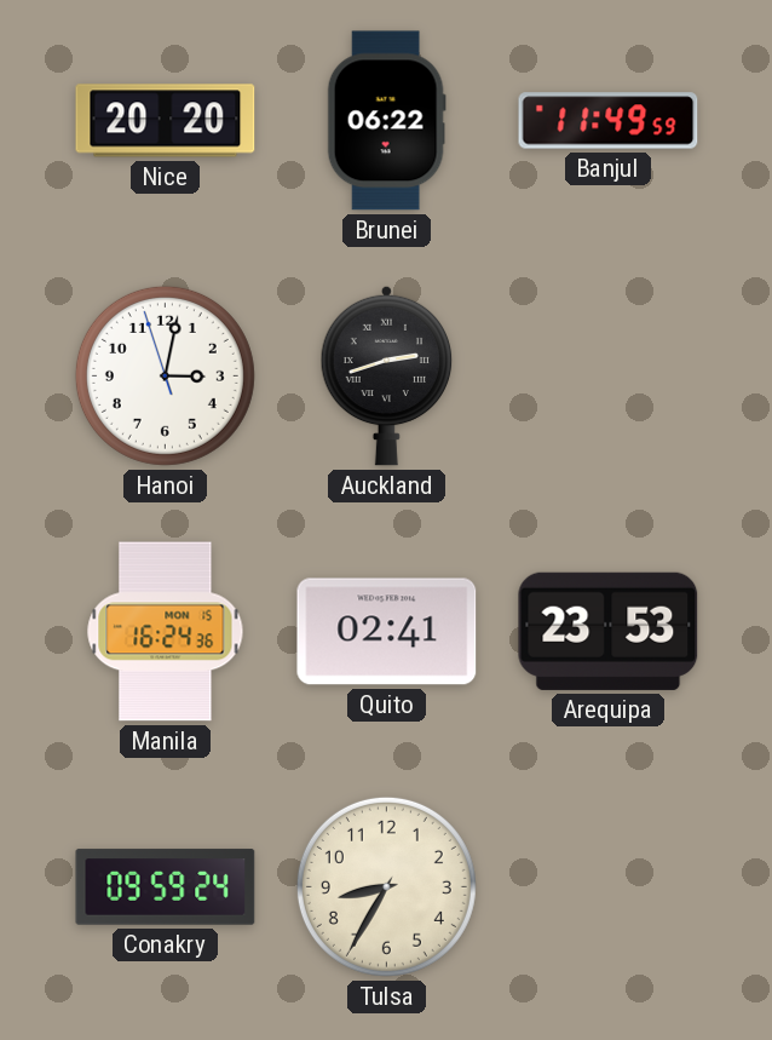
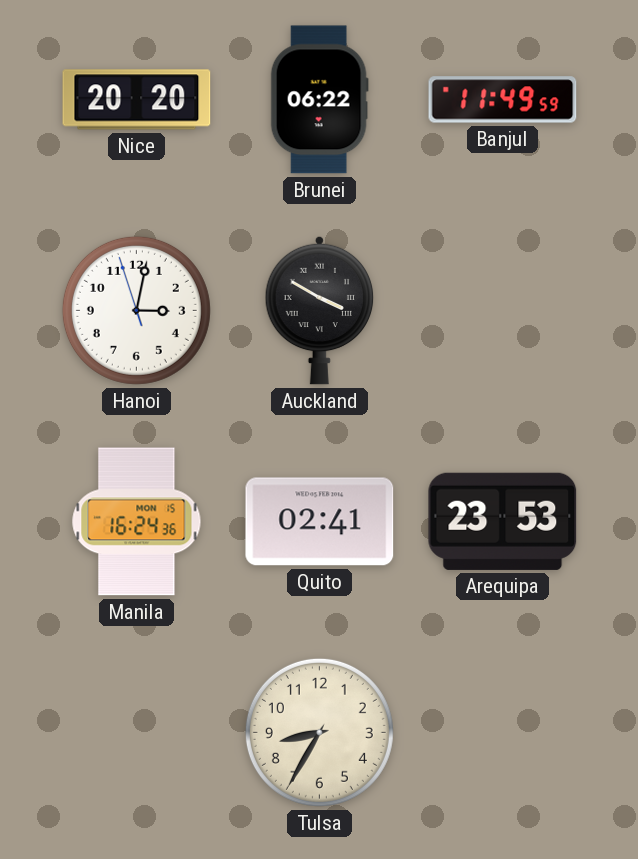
Auckland: 2:42 -> 3:50
Conakry: 09:59 -> none
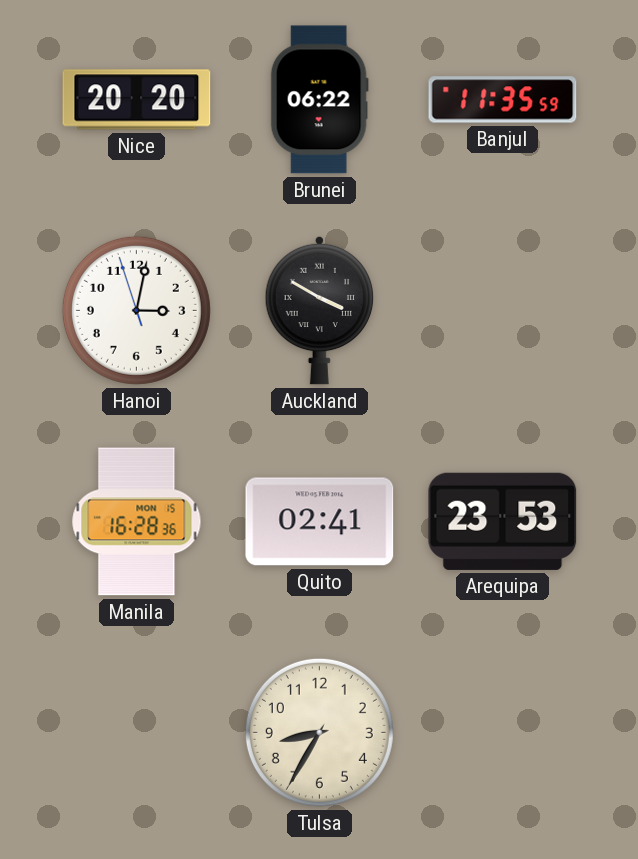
Banjul: 11:49 -> 11:35
Manila: 16:24 -> 16:28
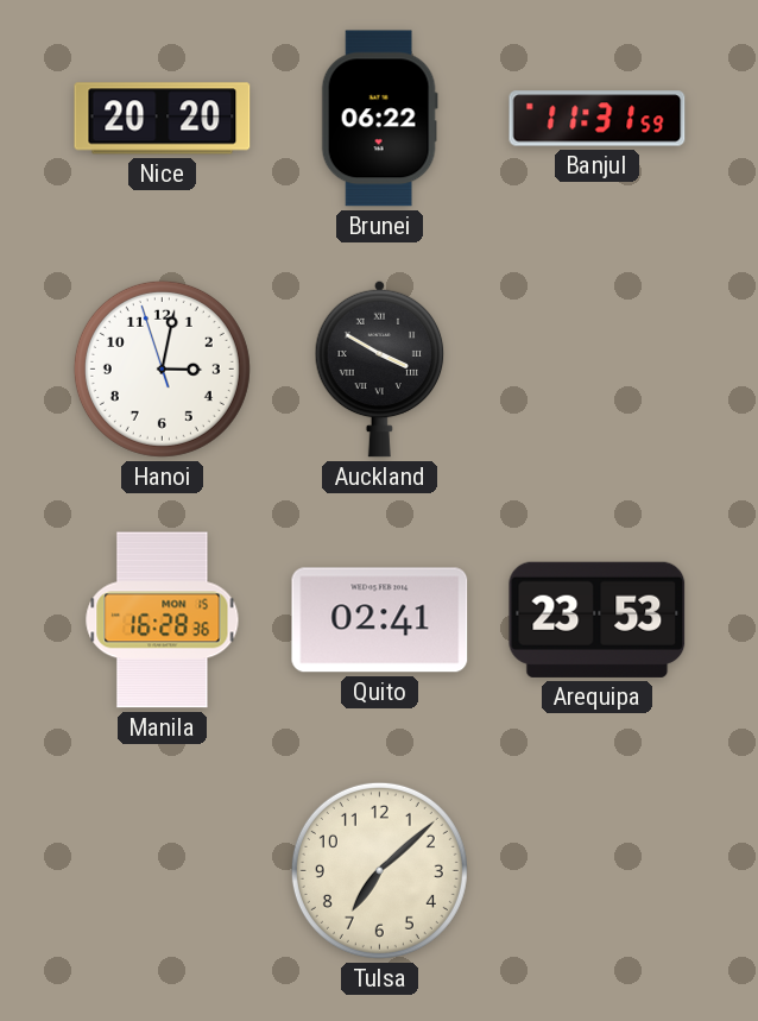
Banjul: 11:35 -> 11:31
Tulsa: 8:35 -> 7:08
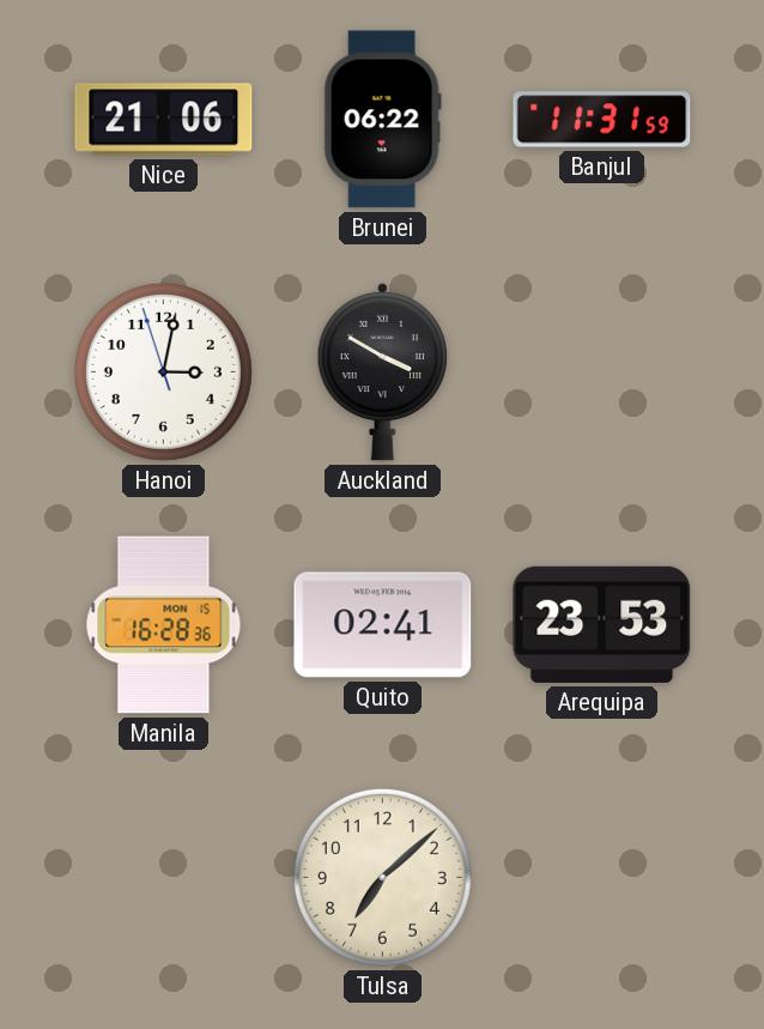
Nice: 20:20 -> 21:06
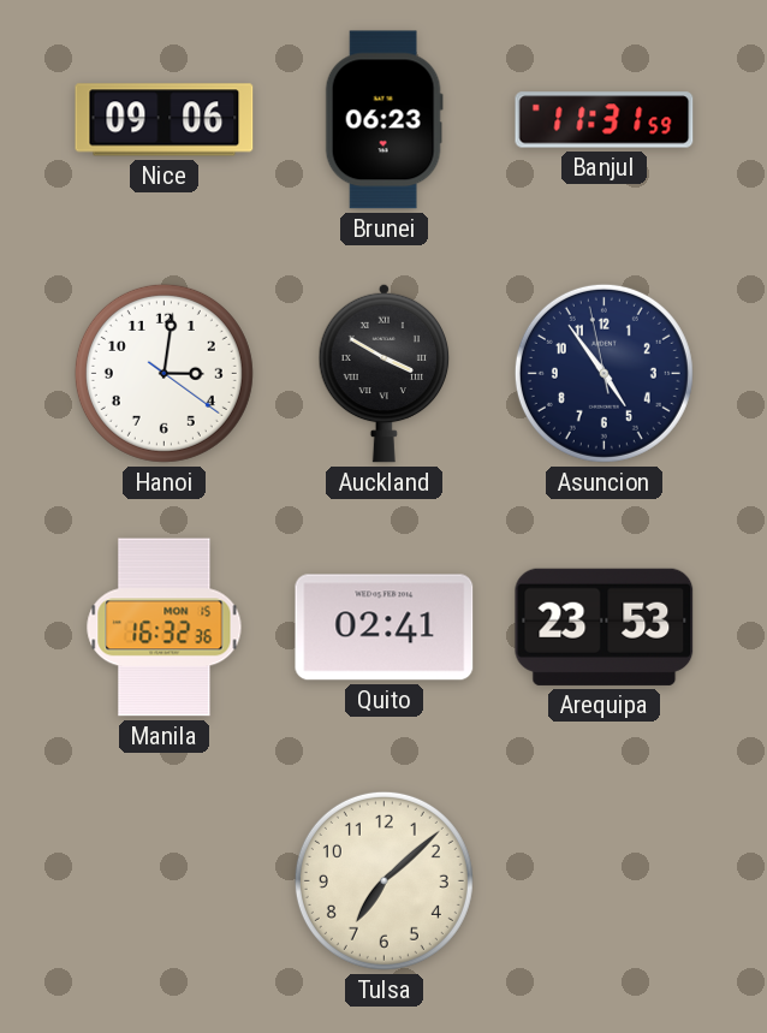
Nice: 21:06 -> 09:06
Brunei: 06:22 -> 06:23
Hanoi: 3:01:57 -> 3:01:21
Asuncion: none -> 4:53
Manila: 16:28 -> 16:32
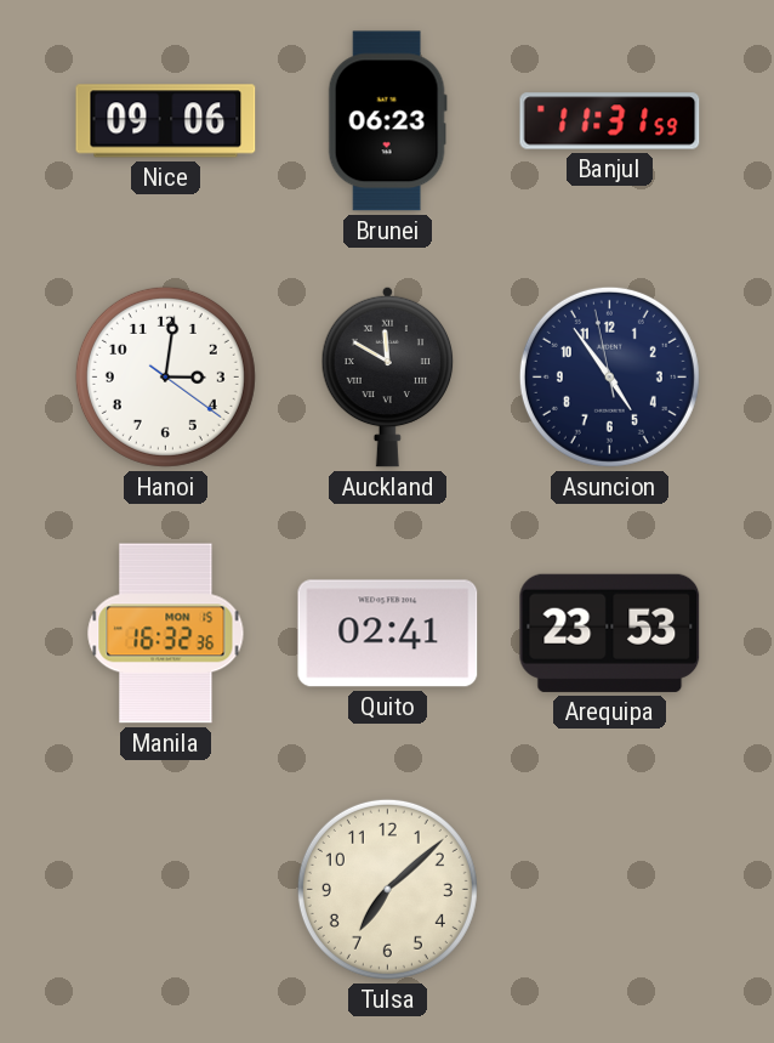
Auckland: 3:50 -> 11:50
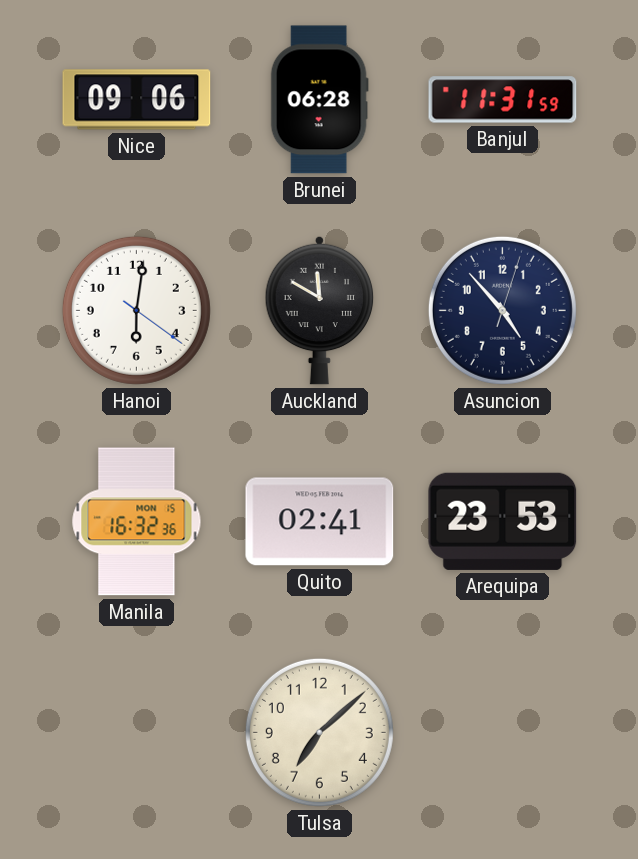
Brunei: 06:23 -> 06:28
Hanoi: 3:01 -> 6:01
Asuncion: 4:53:58 -> 4:53:03
